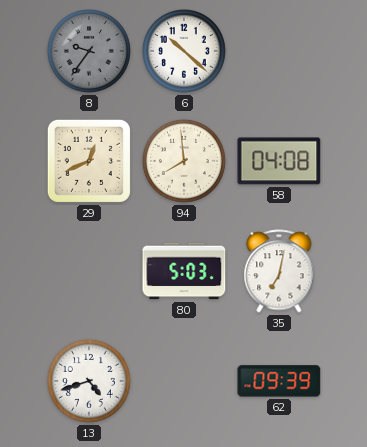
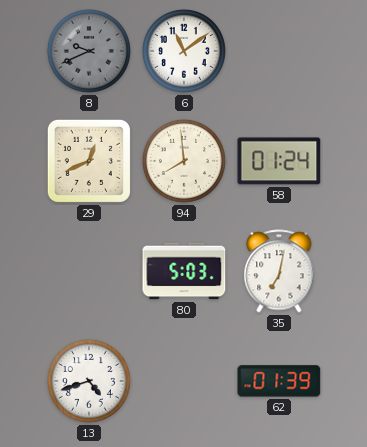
8: 9:36 -> 9:41
6: 10:22 -> 11:09
58: 04:08 -> 01:24
62: 09:39 -> 01:39
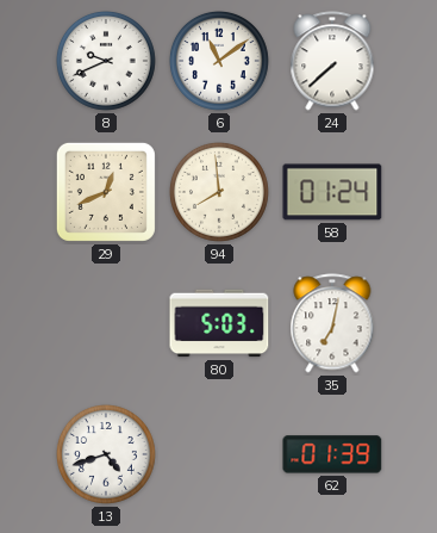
8 dial: grey -> white
24: none -> 7:38
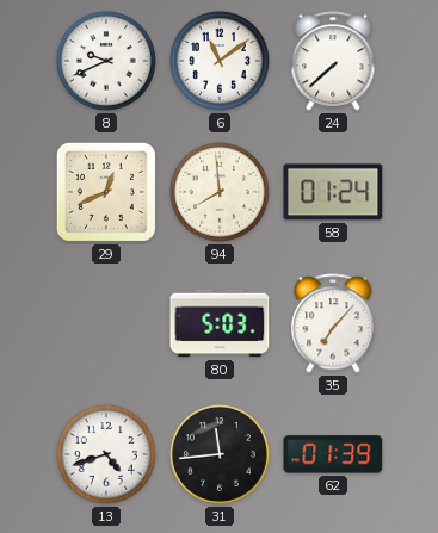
35: 7:02 -> 7:07
31: none -> 11:44
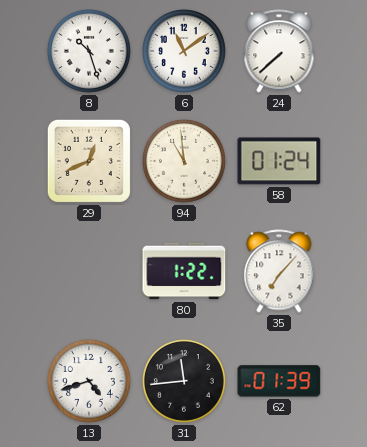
8: 9:41 -> 10:27
94: 7:59 -> 10:59
80: 5:03 -> 1:22
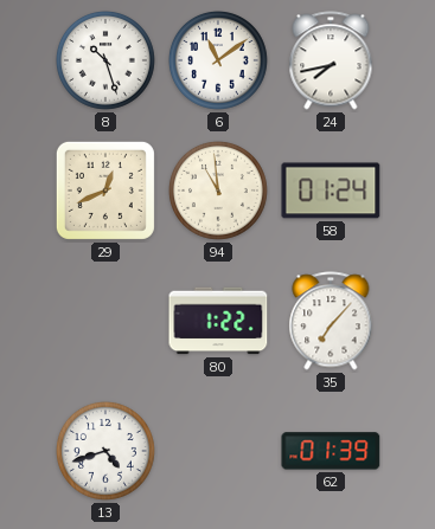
24: 7:38 -> 7:43
31: 11:44 -> none
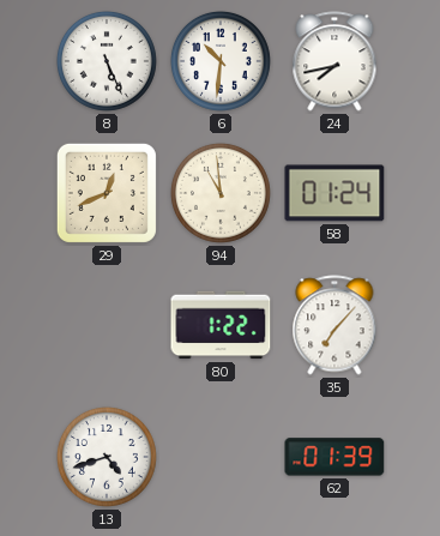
8: 10:27 -> 5:26
6: 11:09 -> 10:31
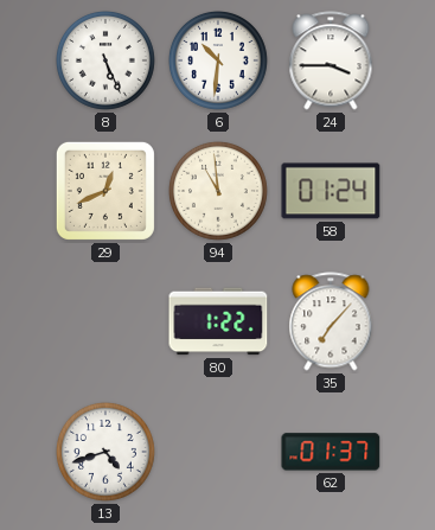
24: 7:43 -> 3:45
62: 01:39 -> 01:37
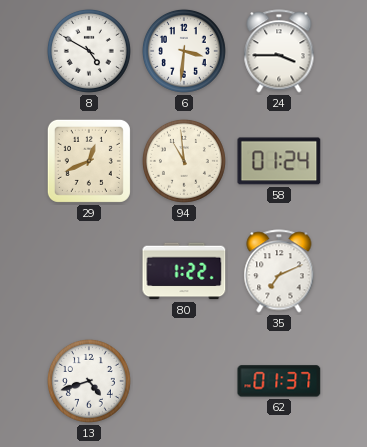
8: 5:26 -> 4:50
6: 10:31 -> 3:31
35: 7:07 -> 7:11
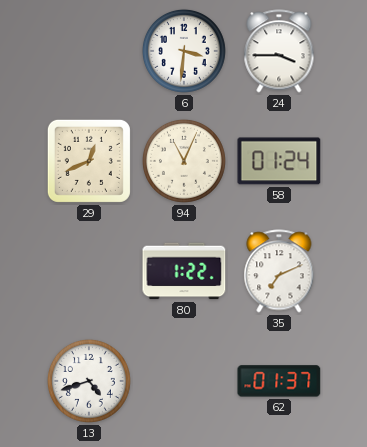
8: 4:50 -> none
94: 10:59 -> 11:04
